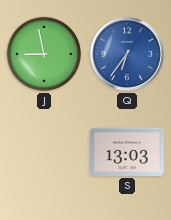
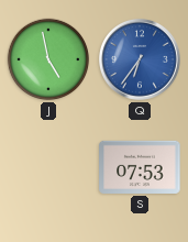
J: 8:58 -> 4:58
S: 13:03 -> 07:53
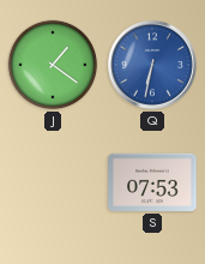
J: 4:58 -> 1:21
Q: 6:36 -> 6:32
